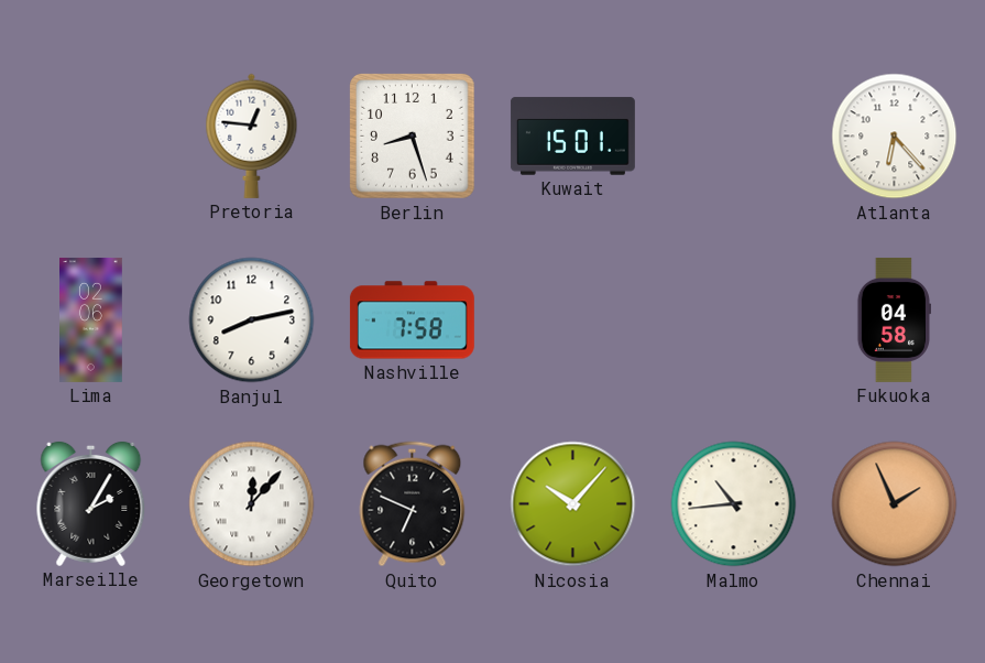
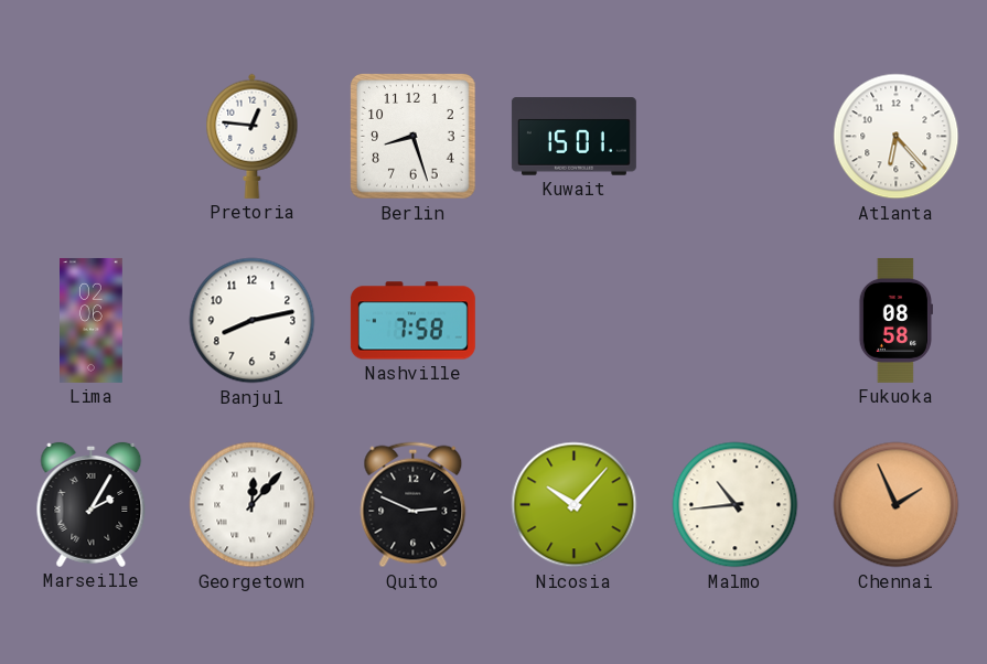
Fukuoka: 04:58 -> 08:58
Quito: 6:49 -> 2:49
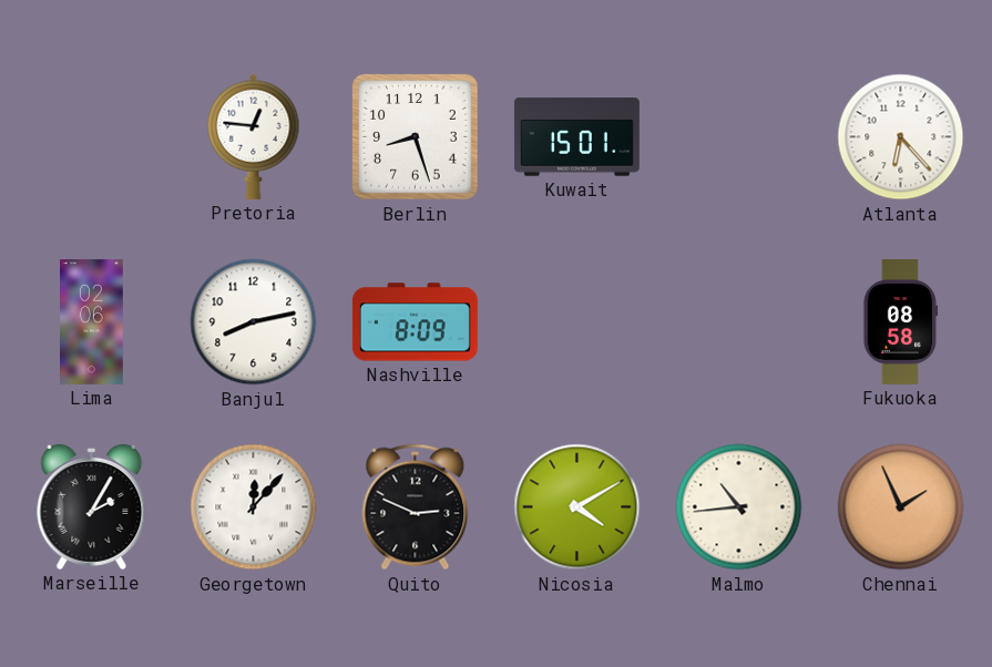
Nashville: 7:58 -> 8:09
Nicosia: 10:07 -> 4:10
